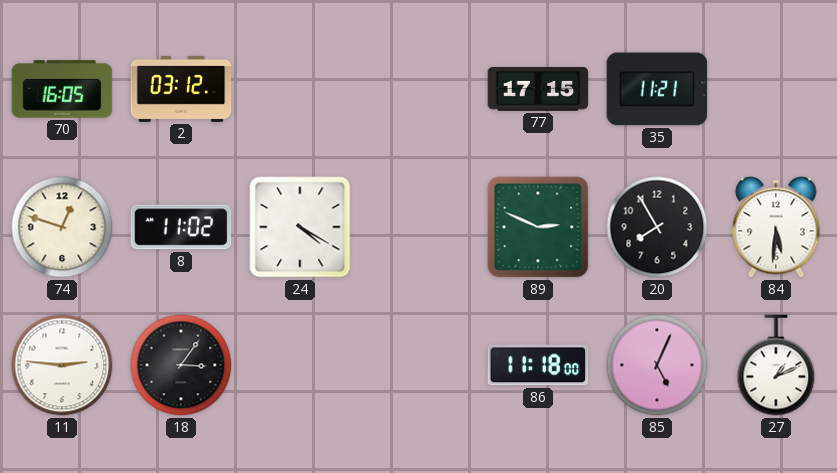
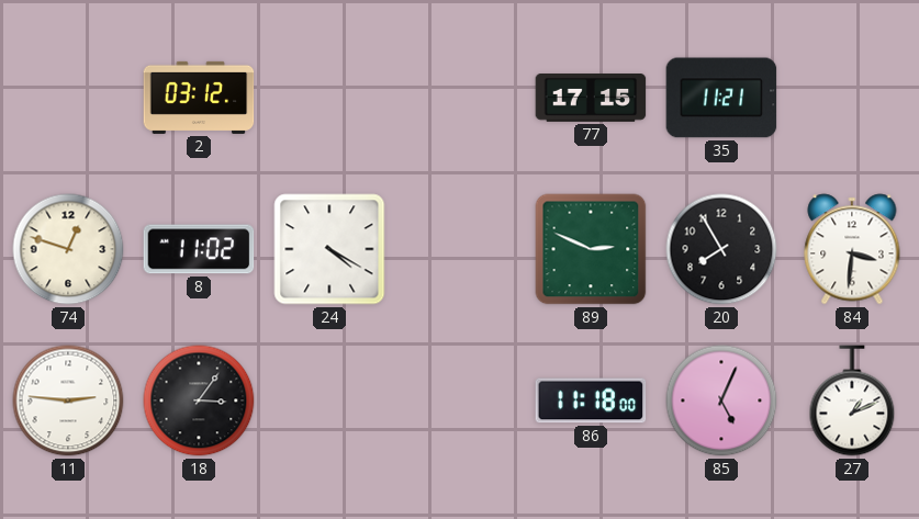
70: 16:05 -> none
84: 5:31 -> 3:31
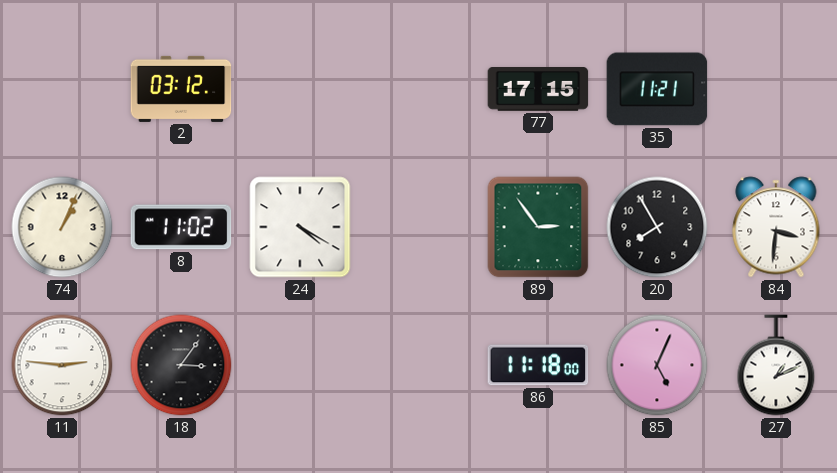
74: 12:48 -> 1:04
89: 2:49 -> 2:54
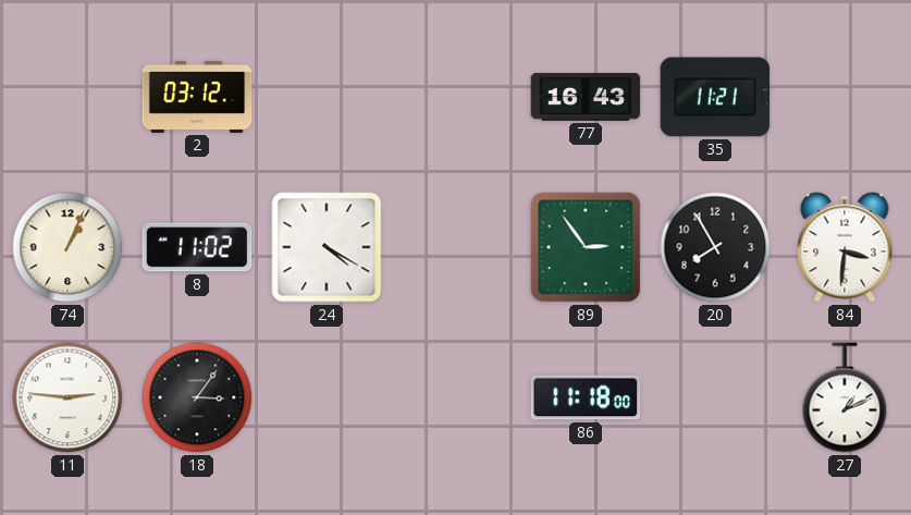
77: 17:15 -> 16:43
85: 5:04 -> none
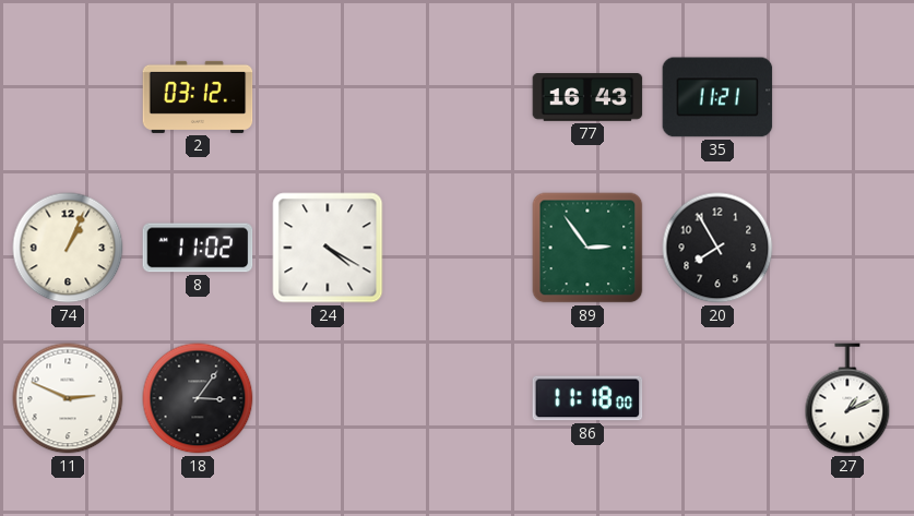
84: 3:31 -> none
11: 2:46 -> 2:49
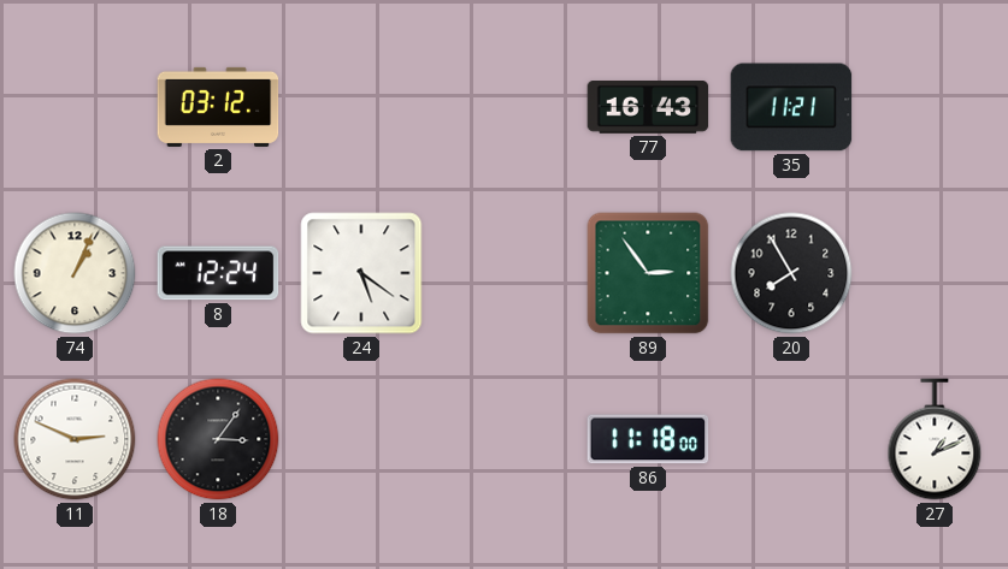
8: 11:02 -> 12:24
24: 4:20 -> 5:21
